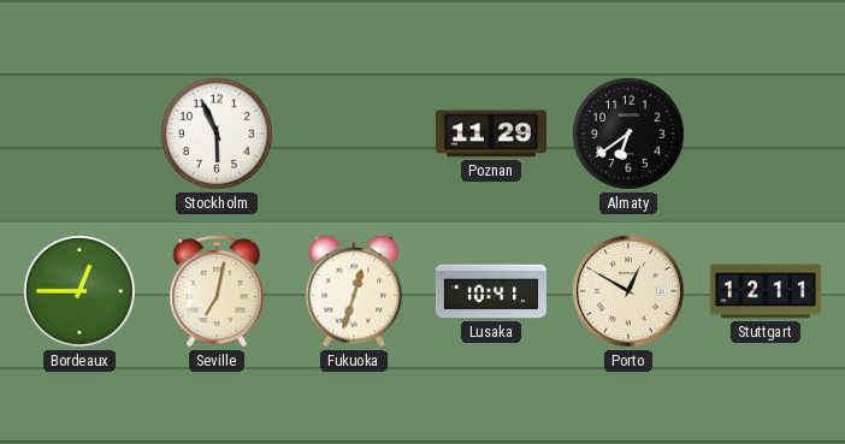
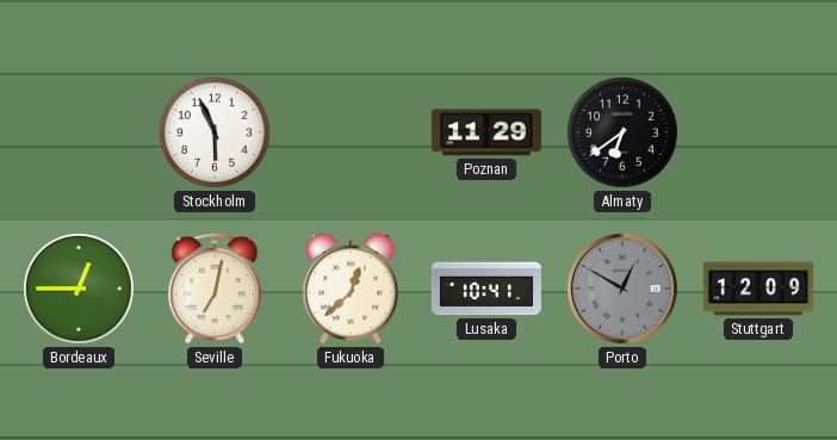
Fukuoka: 12:33 -> 12:38
Porto dial: cream -> grey
Stuttgart: 12:11 -> 12:09
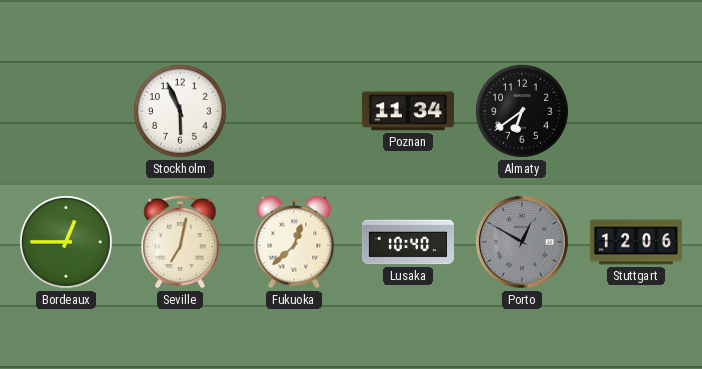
Poznan: 11:29 -> 11:34
Lusaka: 10:41 -> 10:40
Stuttgart: 12:09 -> 12:06
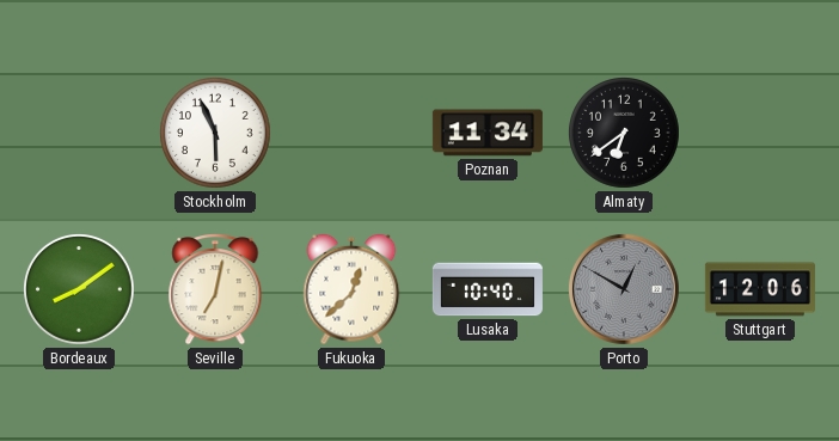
Bordeaux: 12:45 -> 8:09
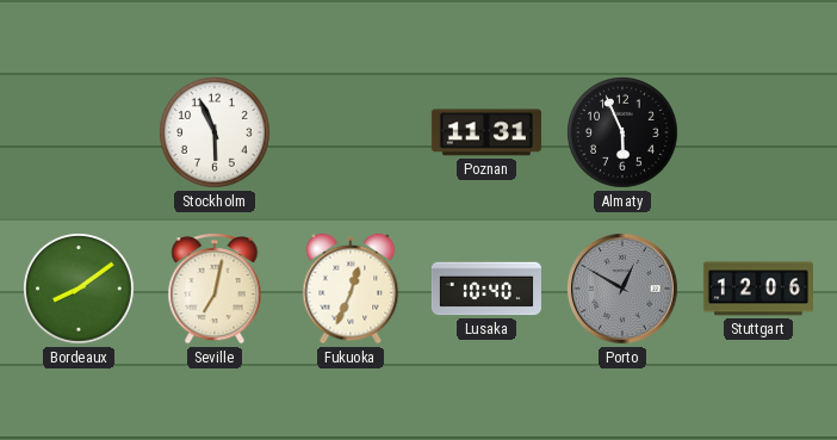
Poznan: 11:34 -> 11:31
Almaty: 6:39 -> 5:56
Fukuoka: 12:38 -> 12:34
